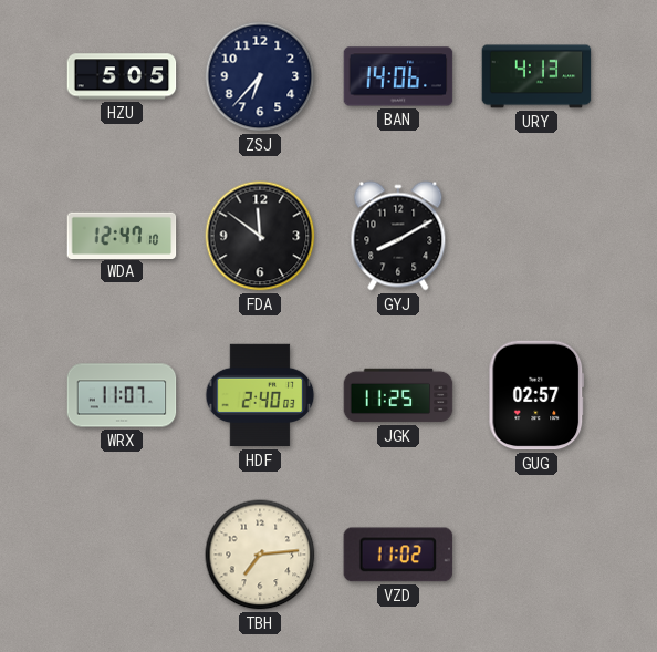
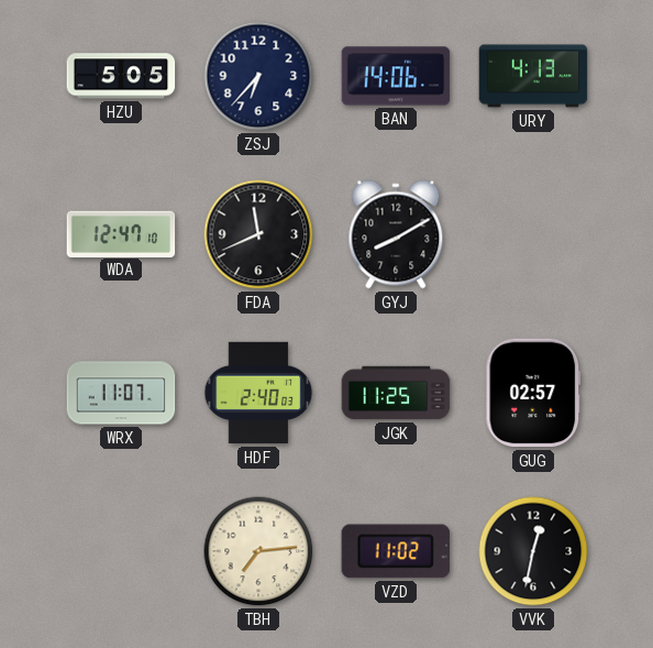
FDA: 11:51 -> 11:41
VVK: none -> 12:32
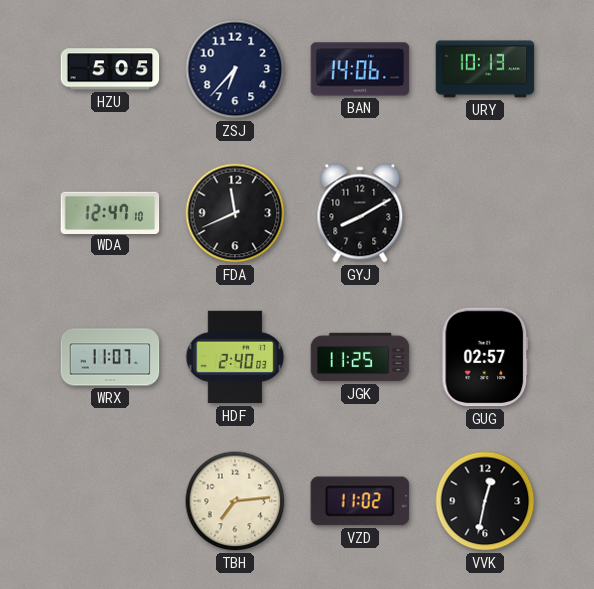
URY: 4:13 -> 10:13
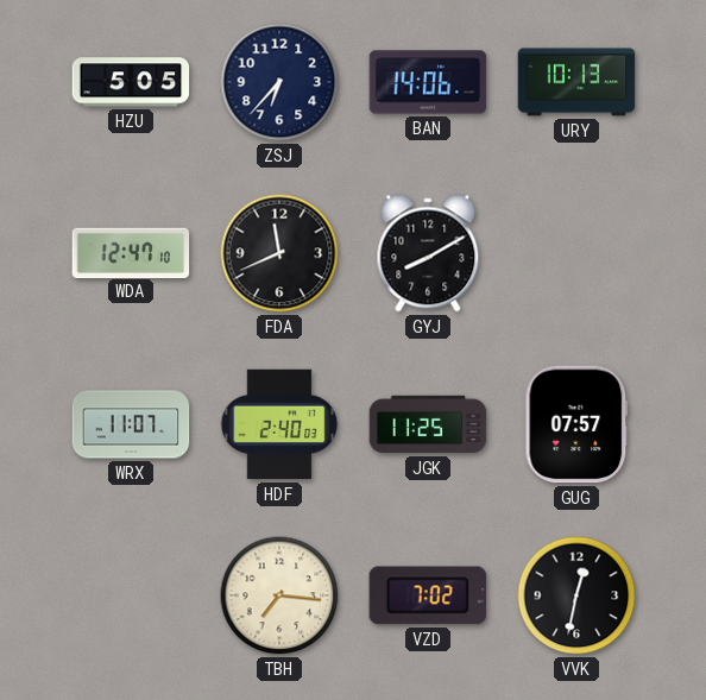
GUG: 02:57 -> 07:57
TBH: 7:14 -> 7:16
VZD: 11:02 -> 7:02
